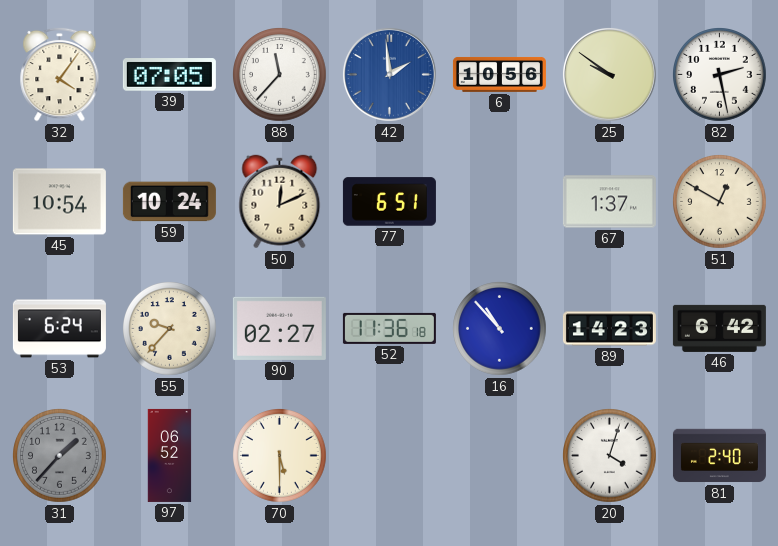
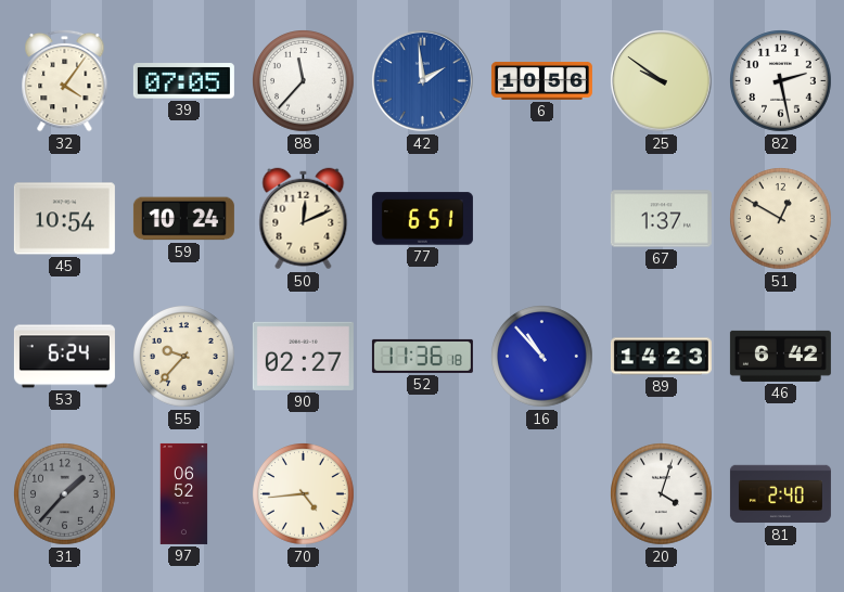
70: 5:30 -> 4:44
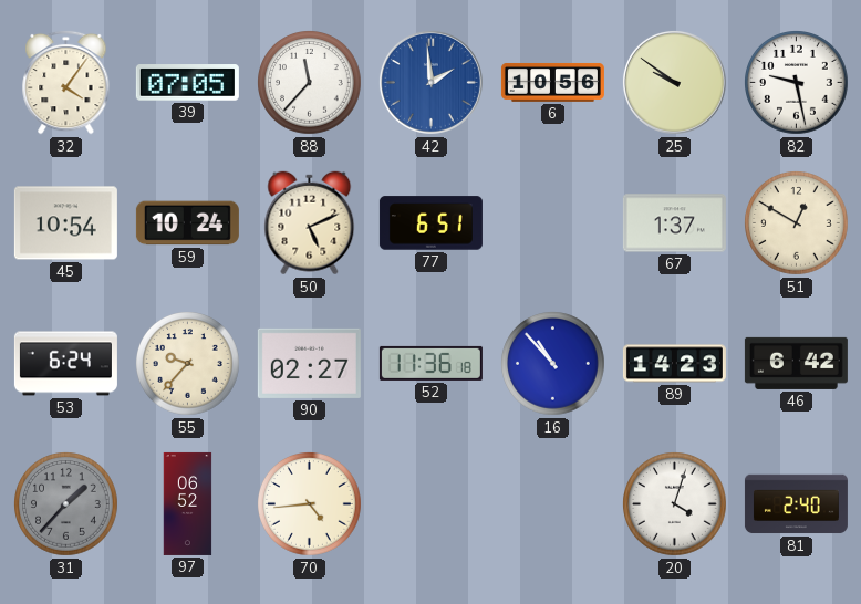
82: 2:28 -> 9:28
50: 12:11 -> 5:11
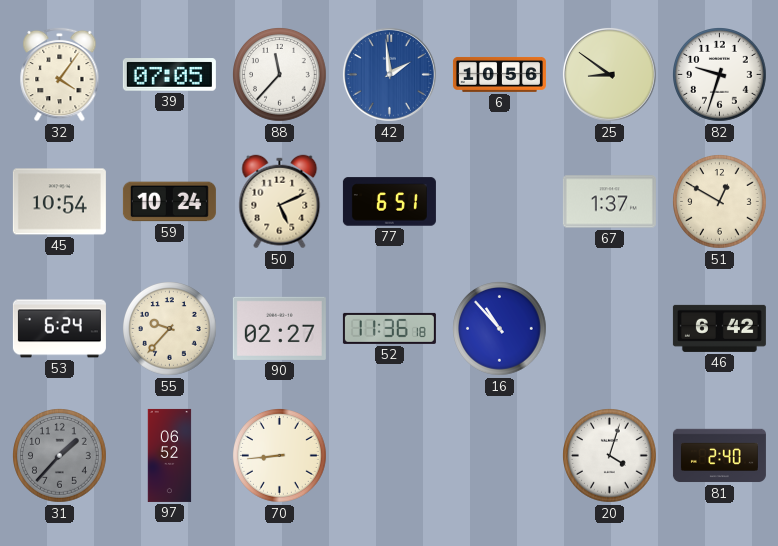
25: 9:51 -> 8:51
82: 9:28 -> 9:33
89: 14:23 -> none
70: 4:44 -> 8:44
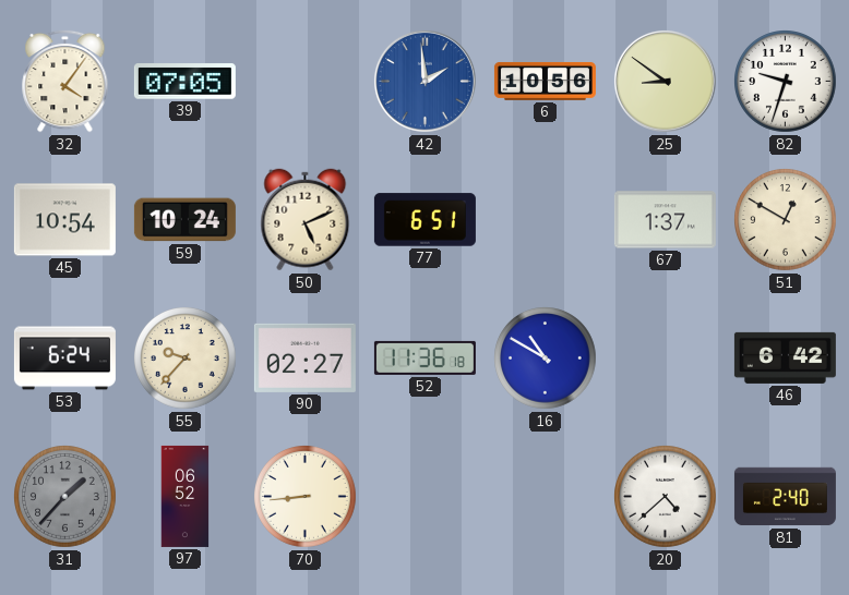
88: 11:37 -> none
16: 10:53 -> 10:50
20: 4:03 -> 4:38
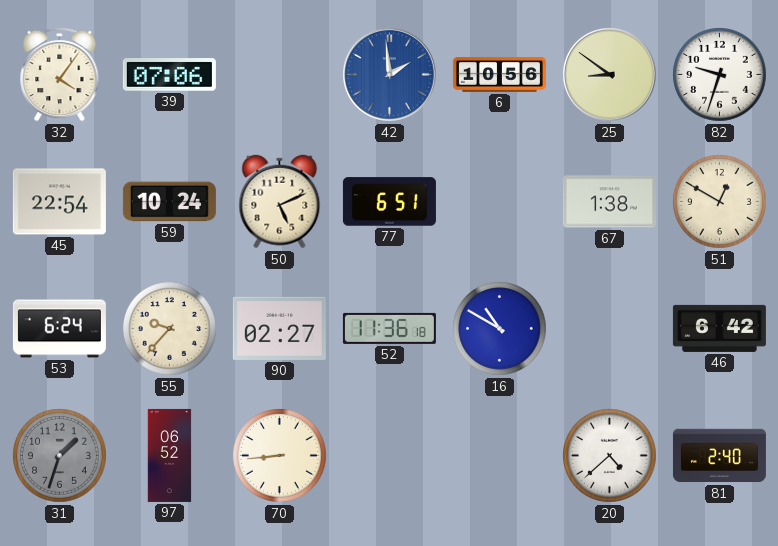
39: 07:05 -> 07:06
45: 10:54 -> 22:54
67: 1:37 -> 1:38
31: 1:37 -> 1:33
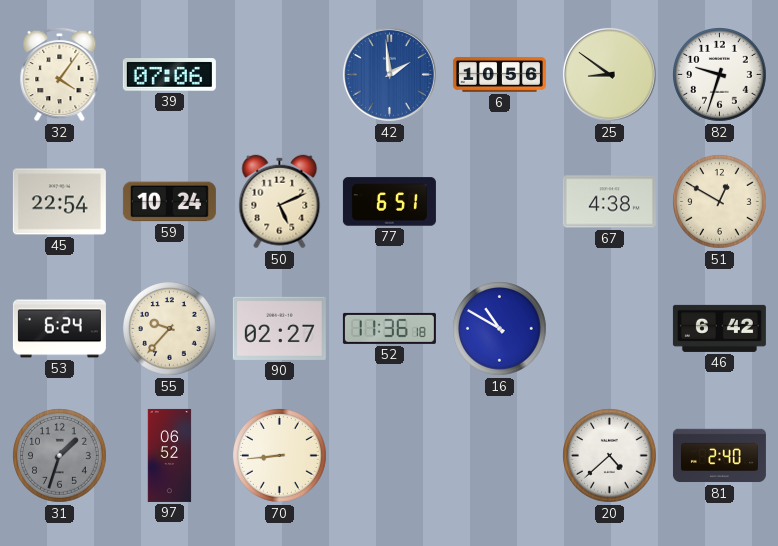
67: 1:38 -> 4:38
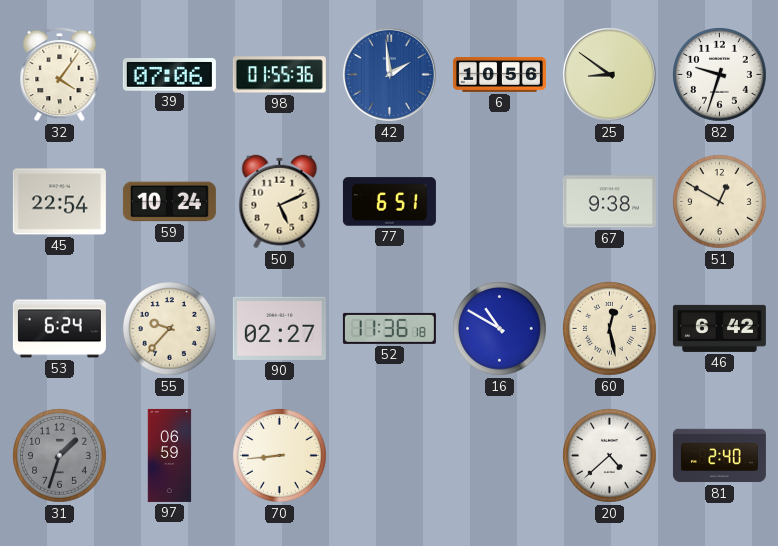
98: none -> 01:55
67: 4:38 -> 9:38
60: none -> 12:28
97: 06:52 -> 06:59
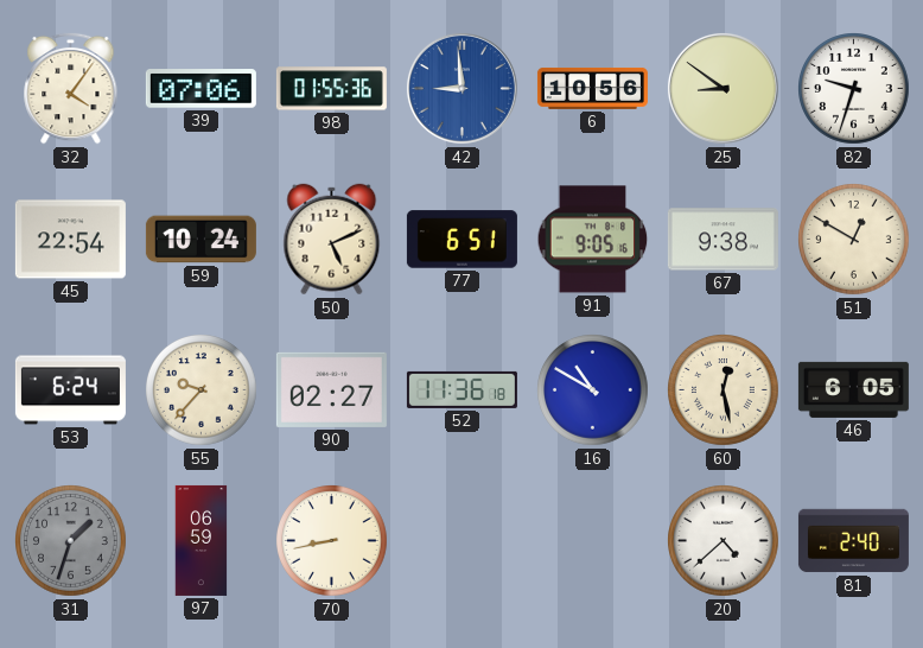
42: 1:59 -> 8:59
91: none -> 9:05
46: 6:42 -> 6:05
70: 8:44 -> 8:43
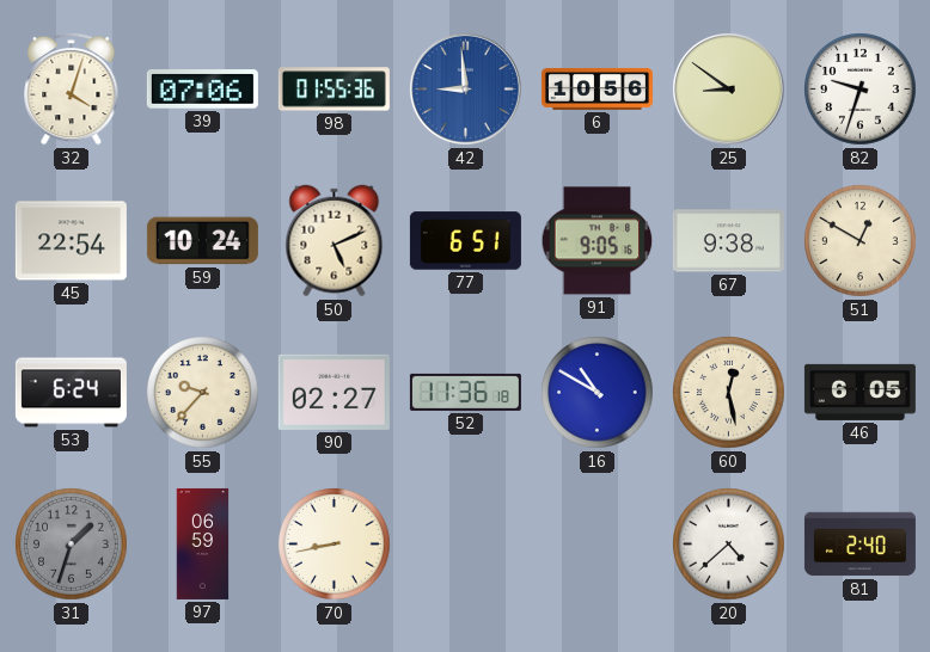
32: 4:06 -> 4:03
